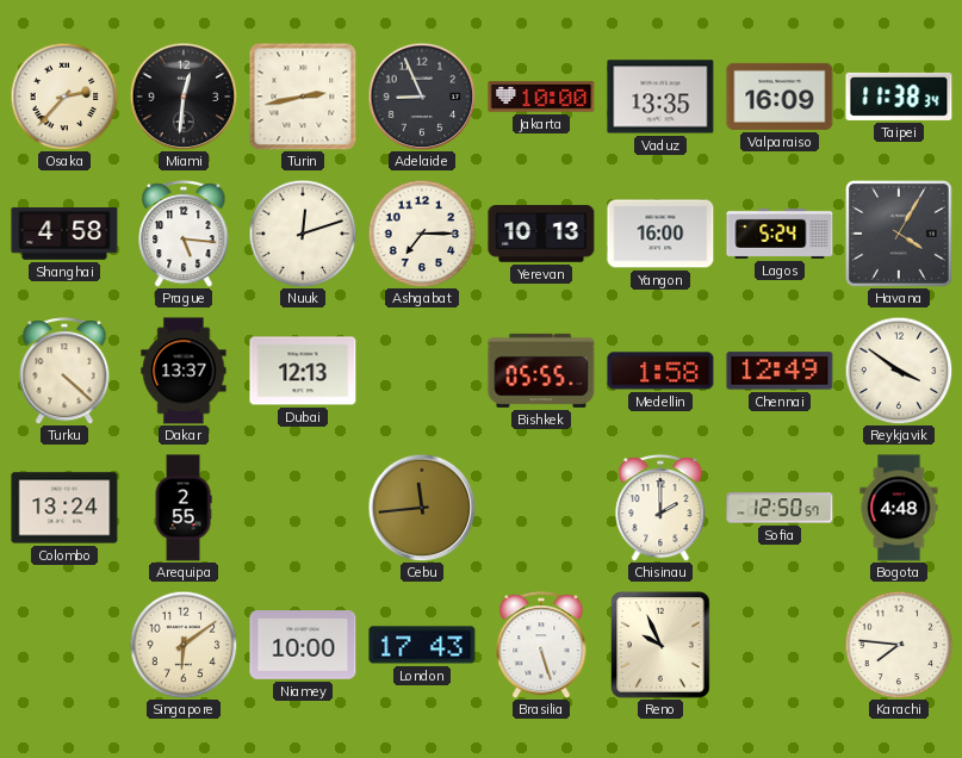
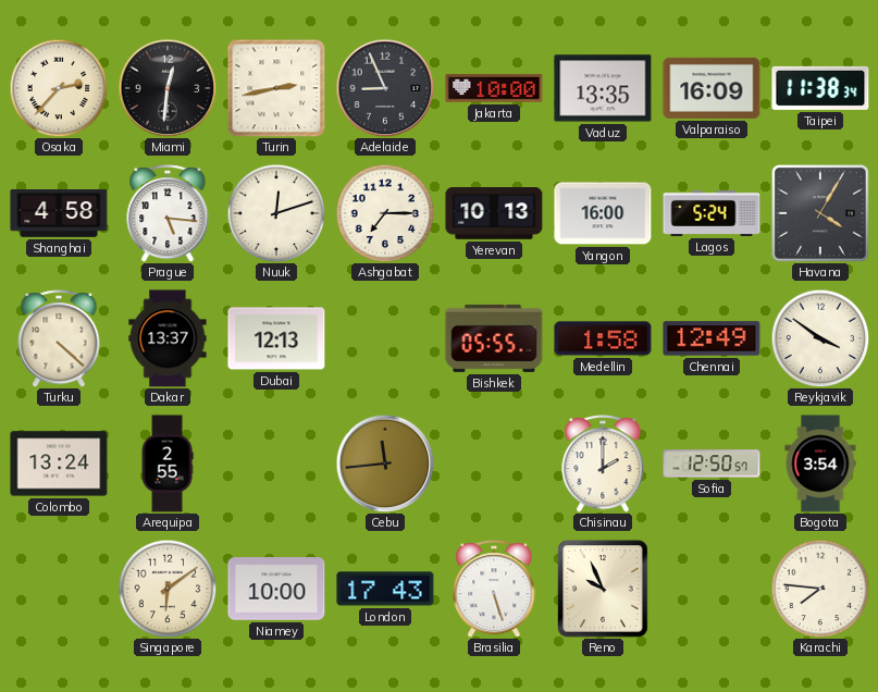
Bogota: 4:48 -> 3:54
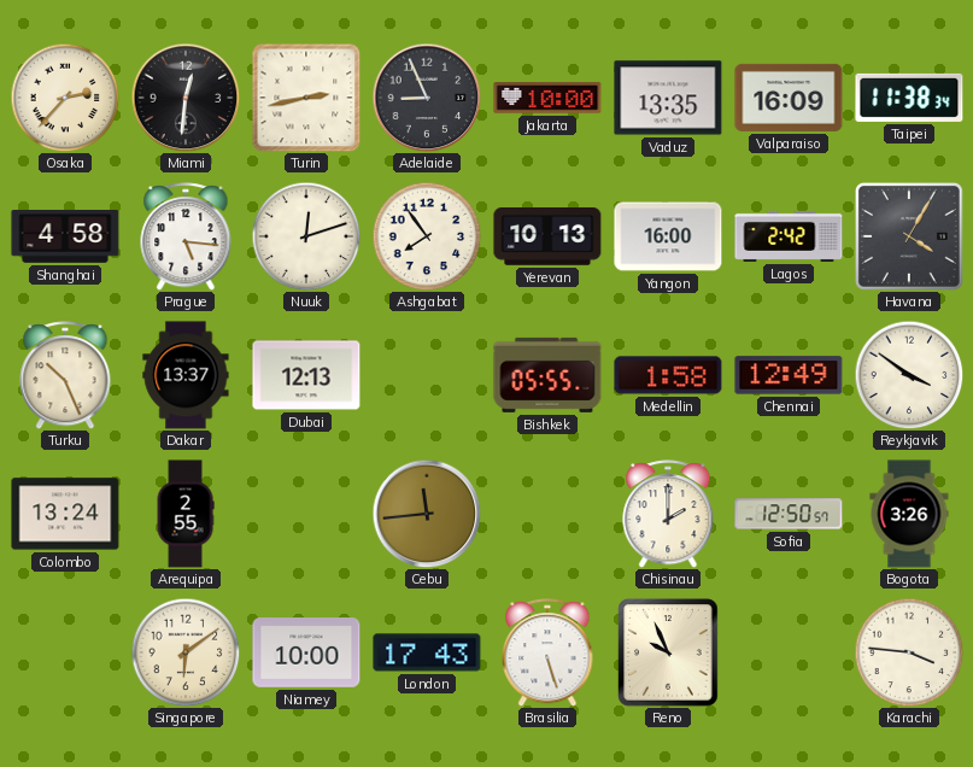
Ashgabat: 7:15 -> 7:54
Lagos: 5:24 -> 2:42
Turku: 4:22 -> 10:26
Bogota: 3:54 -> 3:26
Karachi: 7:46 -> 3:46
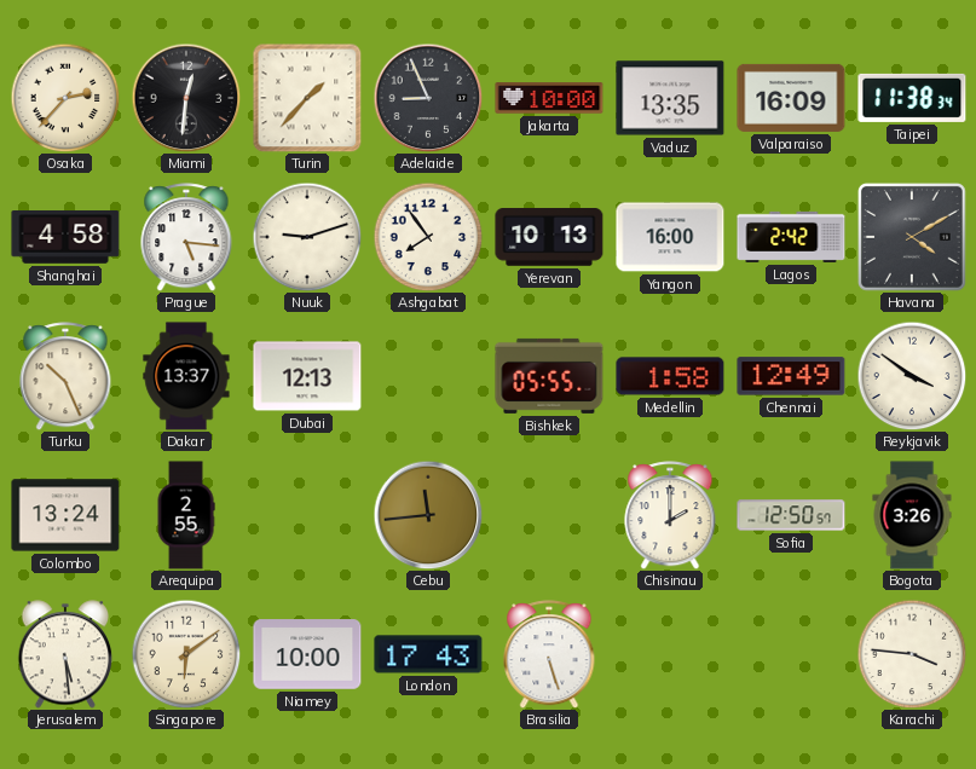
Turin: 2:43 -> 1:37
Nuuk: 12:12 -> 9:12
Havana: 4:05 -> 4:10
Jerusalem: none -> 5:29
Reno: 9:56 -> none
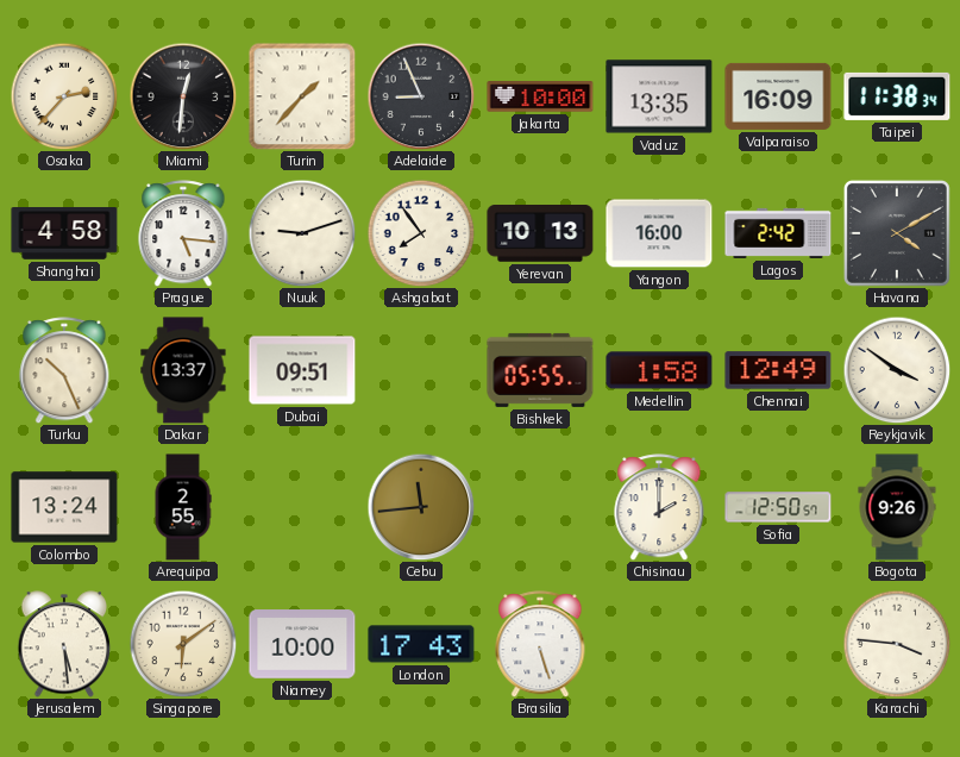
Dubai: 12:13 -> 09:51
Bogota: 3:26 -> 9:26
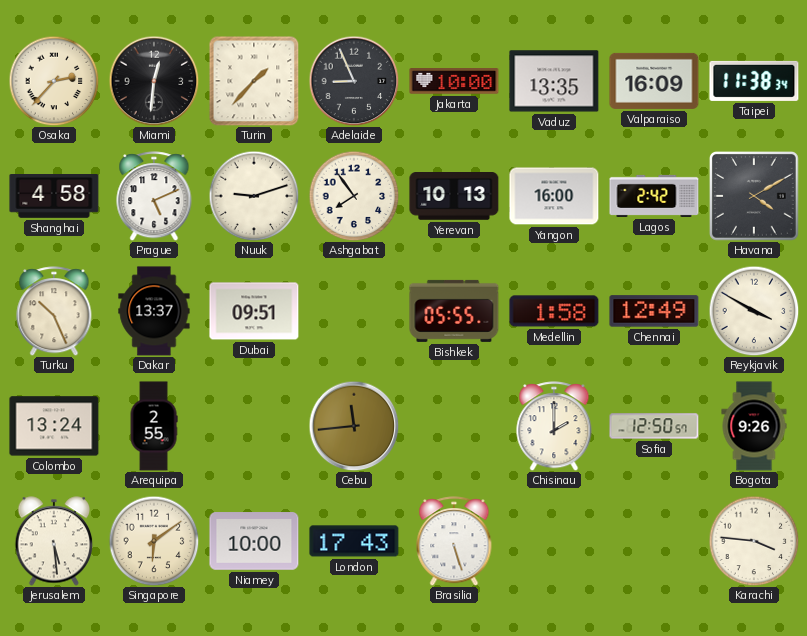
Prague: 5:16 -> 5:11
Reykjavik: 3:51 -> 3:50
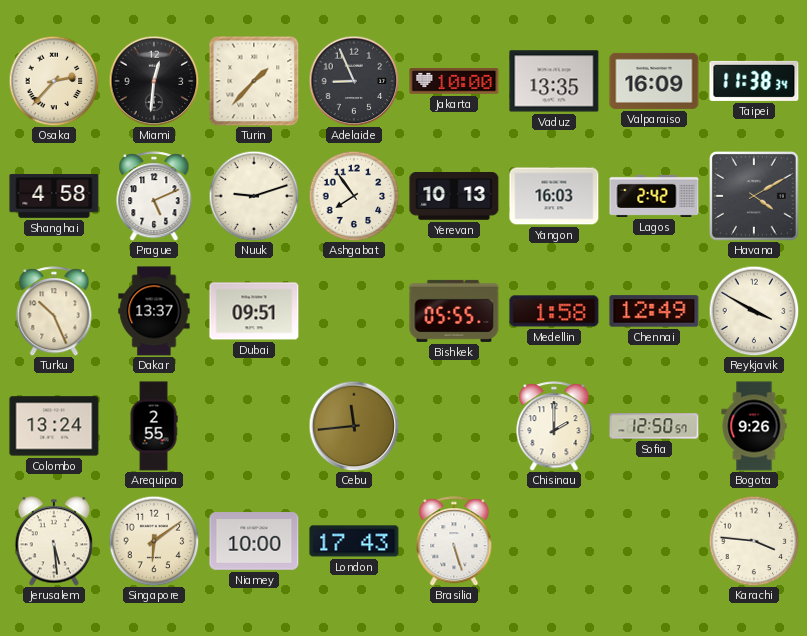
Yangon: 16:00 -> 16:03
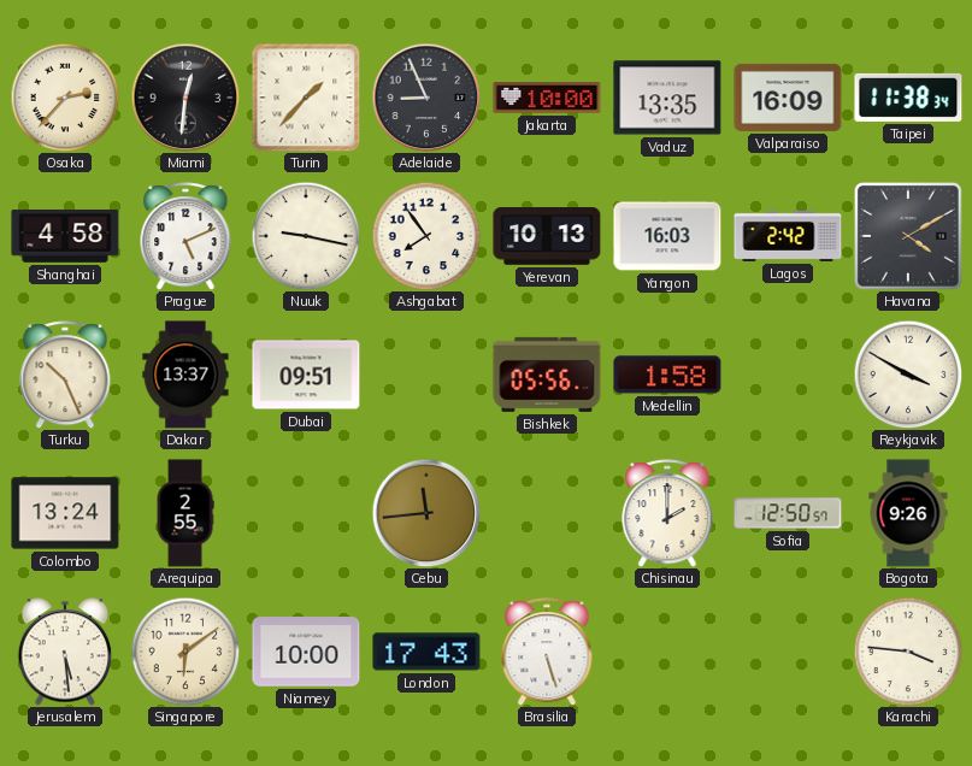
Nuuk: 9:12 -> 9:17
Bishkek: 05:55 -> 05:56
Chennai: 12:49 -> none
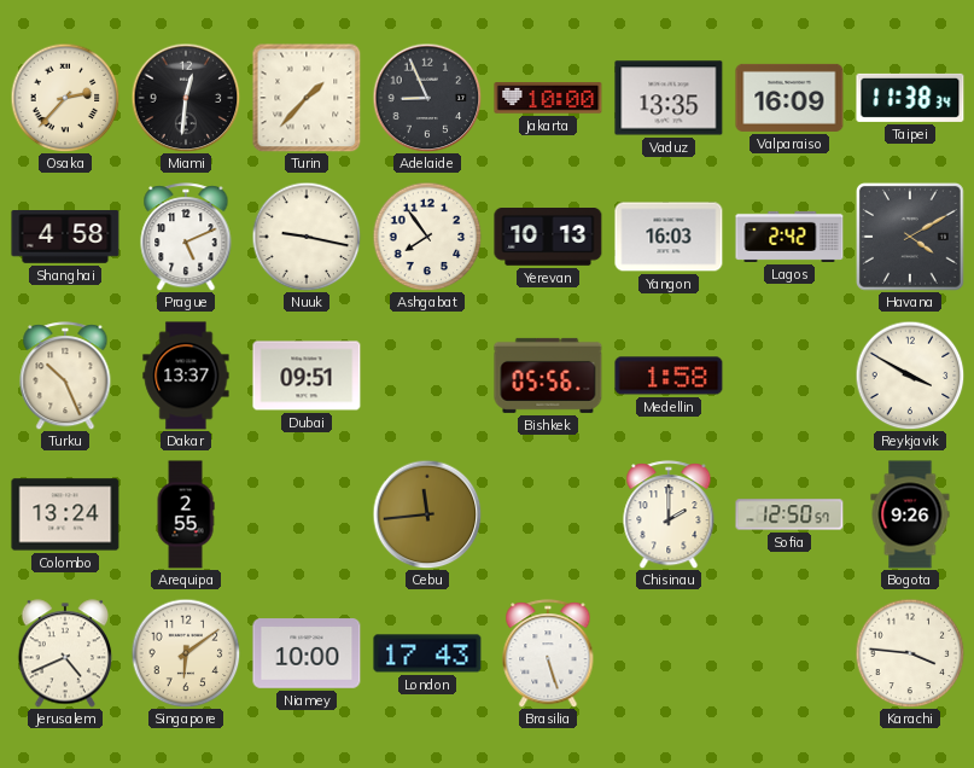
Jerusalem: 5:29 -> 4:41
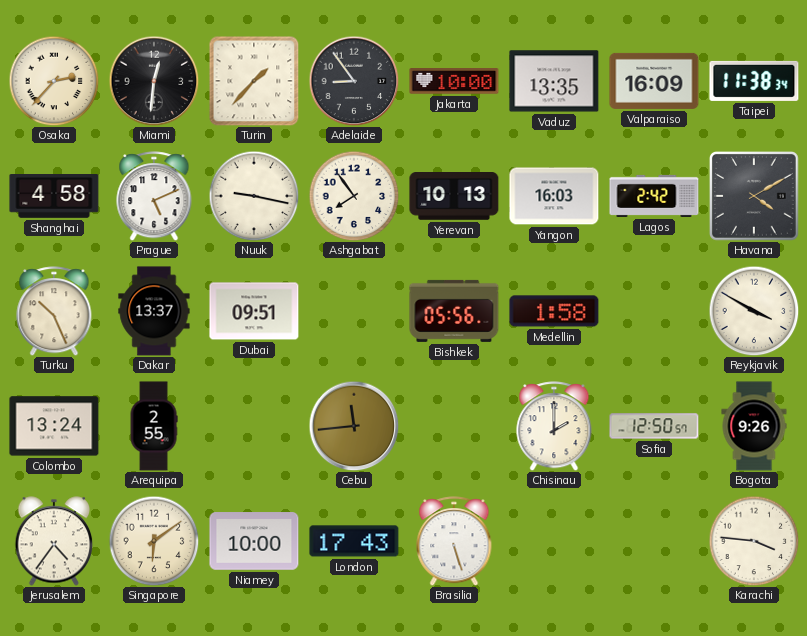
Adelaide: 8:56 -> 8:54
Jerusalem: 4:41 -> 4:36
